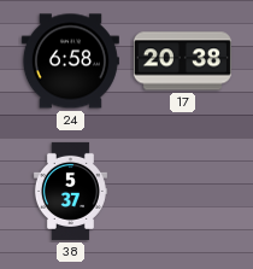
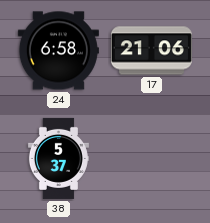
17: 20:38 -> 21:06
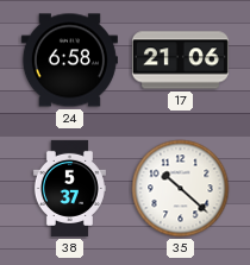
35: none -> 10:22
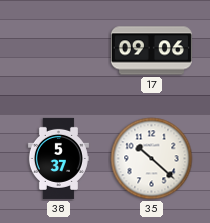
24: 6:58 -> none
17: 21:06 -> 09:06
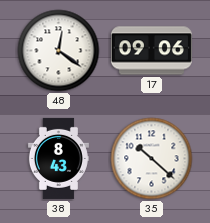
48: none -> 12:21
38: 5:37 -> 8:43
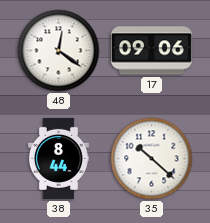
38: 8:43 -> 8:44
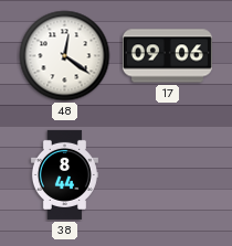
35: 10:22 -> none
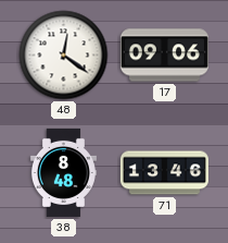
38: 8:44 -> 8:48
71: none -> 13:46
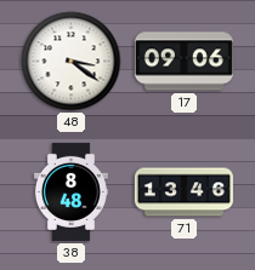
48: 12:21 -> 3:21
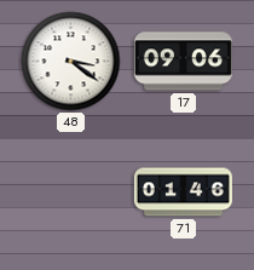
38: 8:48 -> none
71: 13:46 -> 01:46
